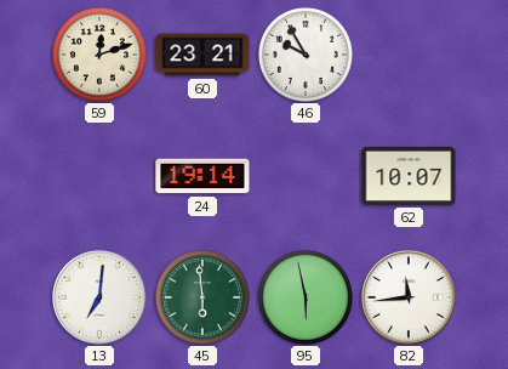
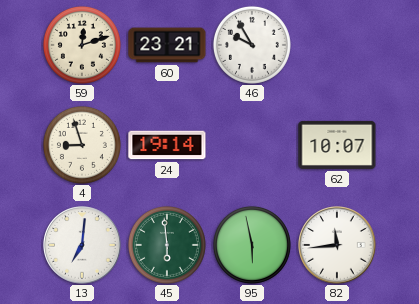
4: none -> 8:57
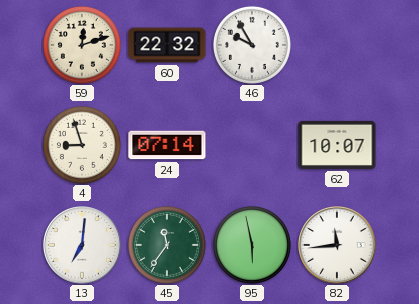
60: 23:21 -> 22:32
24: 19:14 -> 07:14
45: 5:59 -> 11:36
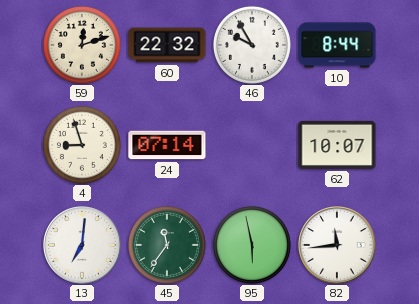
10: none -> 8:44
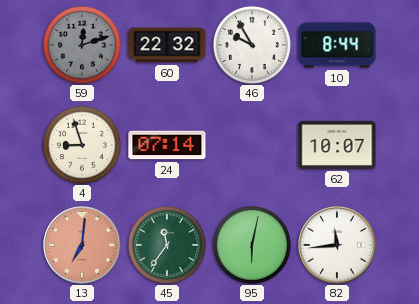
59 dial: cream -> grey
13 dial: white -> salmon
95: 5:58 -> 6:02
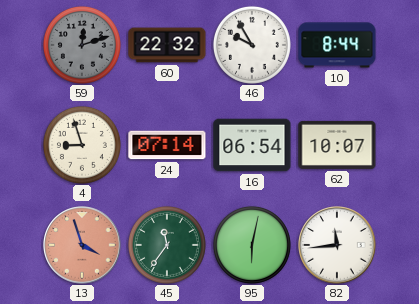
16: none -> 06:54
13: 7:01 -> 3:57
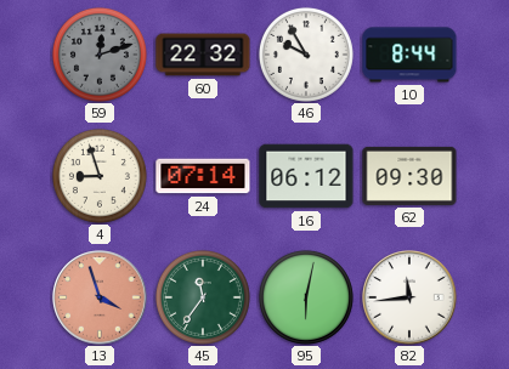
16: 06:54 -> 06:12
62: 10:07 -> 09:30
